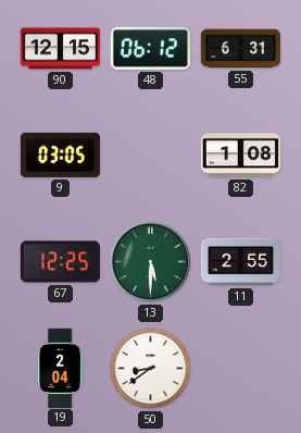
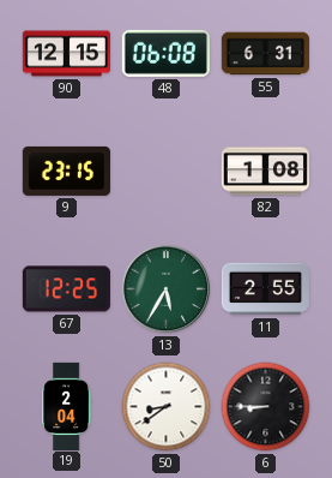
48: 06:12 -> 06:08
9: 03:05 -> 23:15
13: 5:30 -> 5:35
6: none -> 8:45
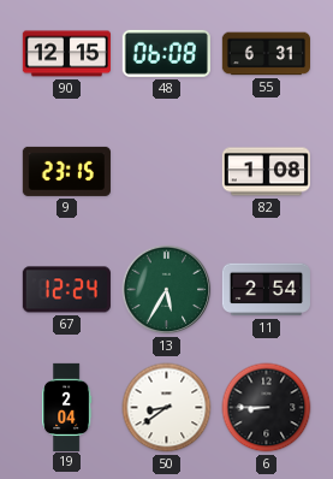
67: 12:25 -> 12:24
11: 2:55 -> 2:54
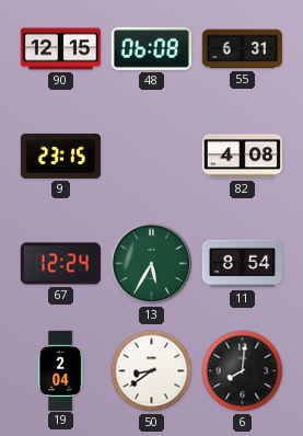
82: 1:08 -> 4:08
11: 2:54 -> 8:54
6: 8:45 -> 8:01
